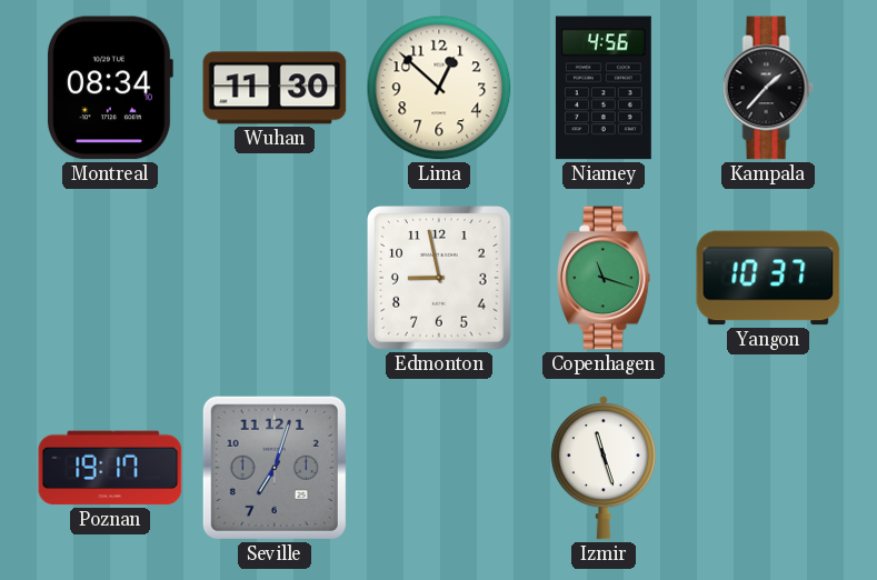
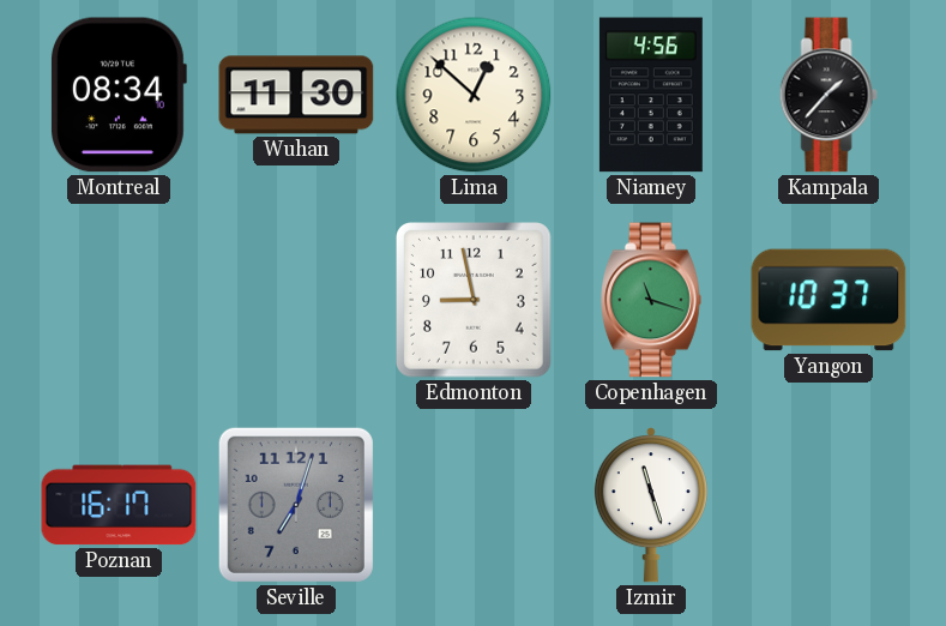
Poznan: 19:17 -> 16:17
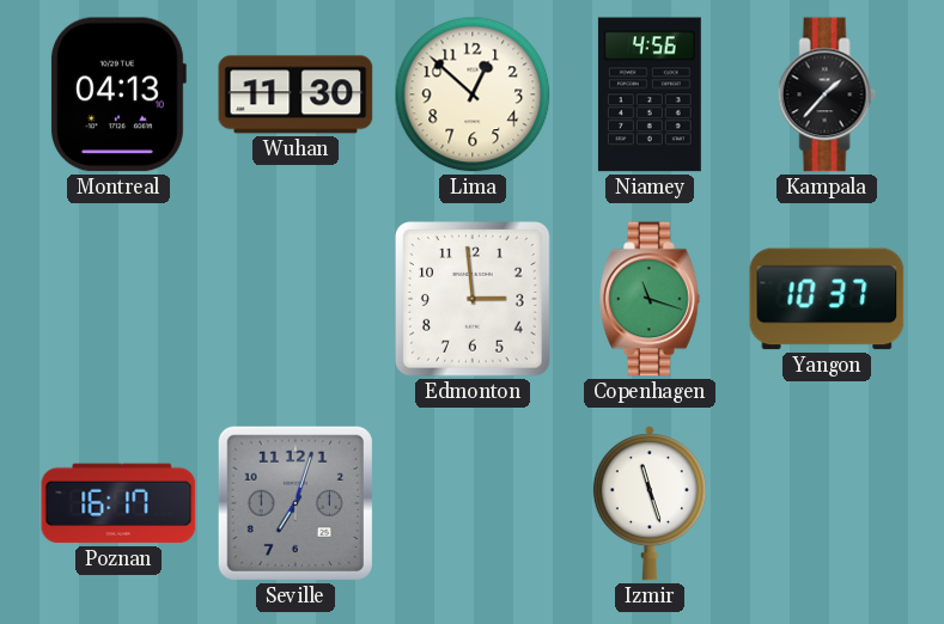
Montreal: 08:34 -> 04:13
Edmonton: 8:58 -> 2:59
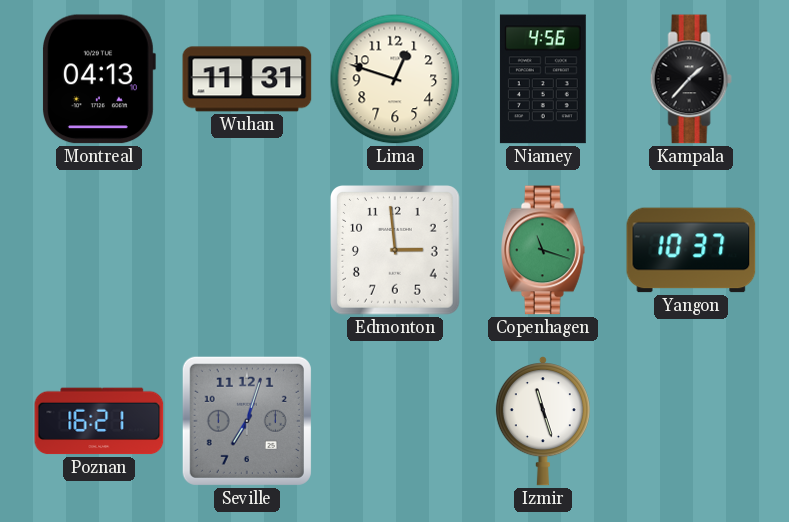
Wuhan: 11:30 -> 11:31
Lima: 12:52 -> 12:48
Poznan: 16:17 -> 16:21
